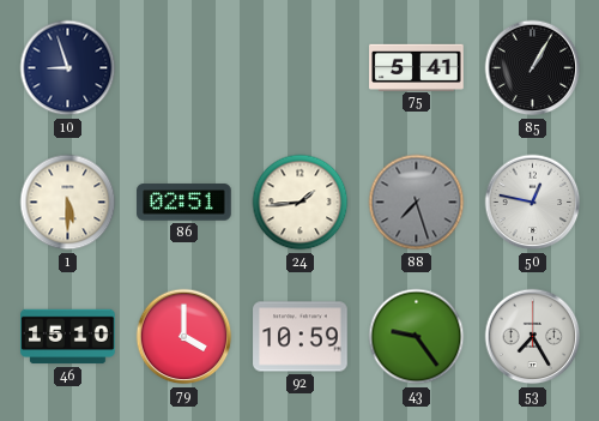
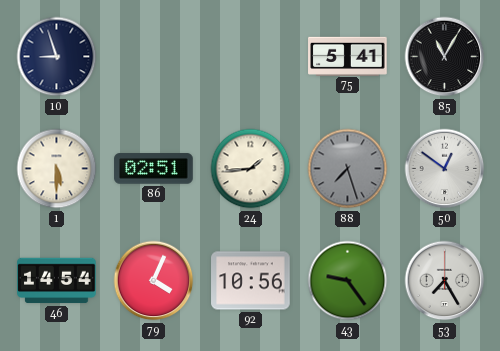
85: 1:05 -> 11:05
50: 12:47 -> 12:51
46: 15:10 -> 14:54
79: 4:00 -> 4:04
92: 10:59 -> 10:56
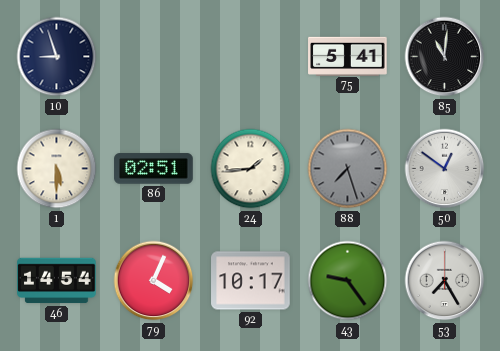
85: 11:05 -> 11:01
92: 10:56 -> 10:17
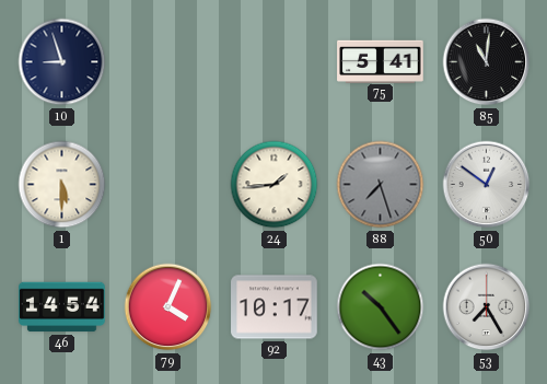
86: 02:51 -> none
43: 9:24 -> 10:24
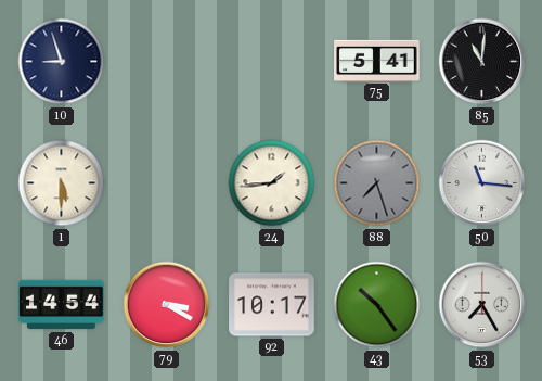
50: 12:51 -> 11:16
79: 4:04 -> 3:20
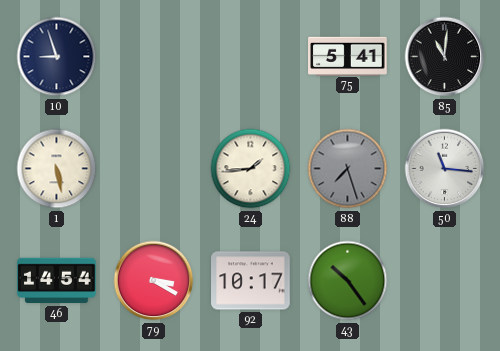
1: 5:30 -> 5:28
53: 7:25 -> none
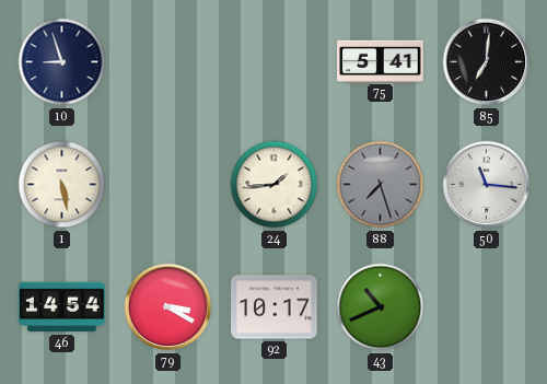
85: 11:01 -> 7:01
43: 10:24 -> 10:41
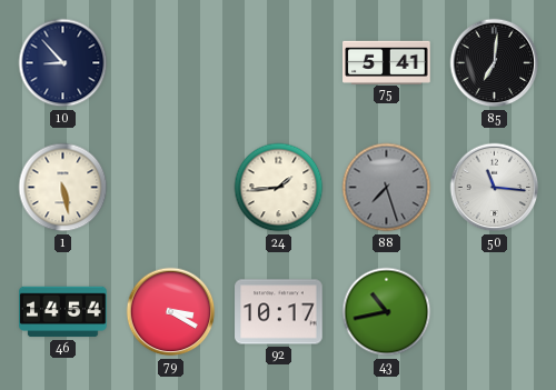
10: 8:57 -> 8:53
43: 10:41 -> 10:43
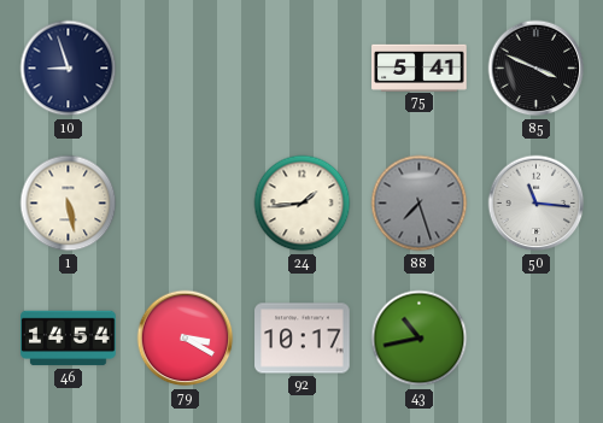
10: 8:53 -> 8:57
85: 7:01 -> 3:49
